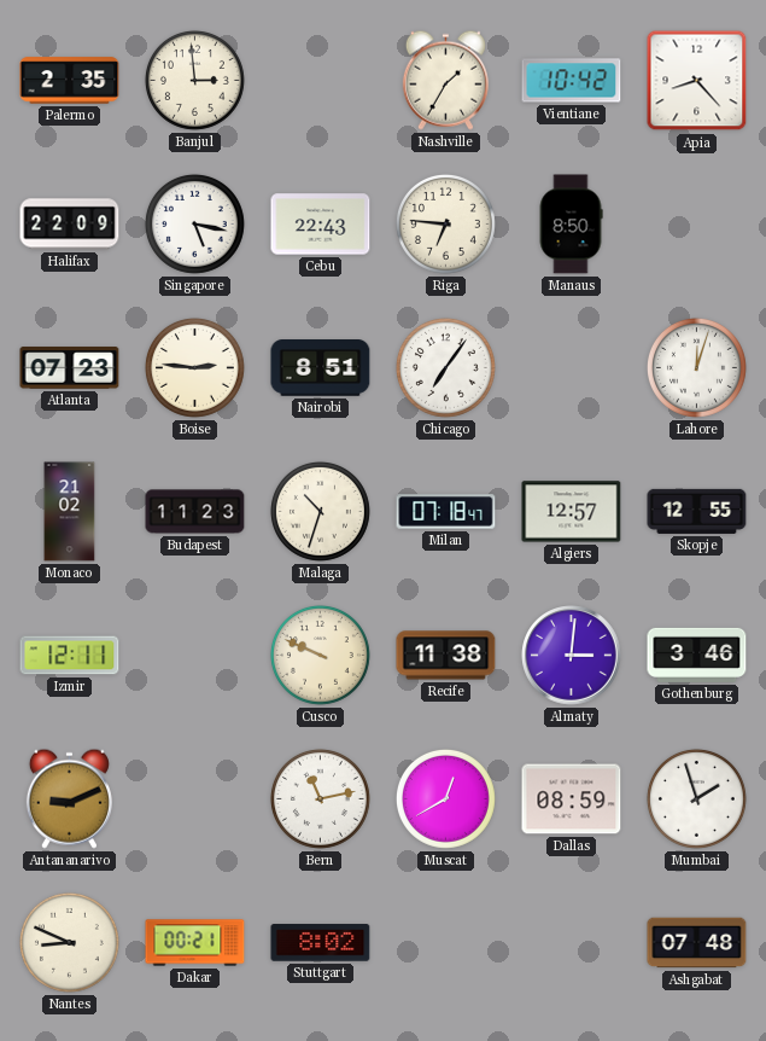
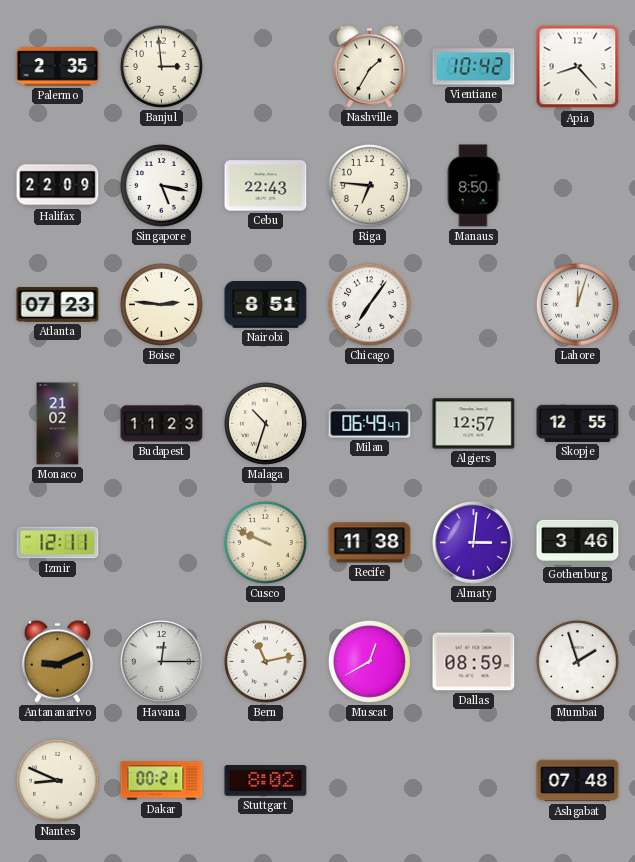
Milan: 07:18 -> 06:49
Havana: none -> 12:15
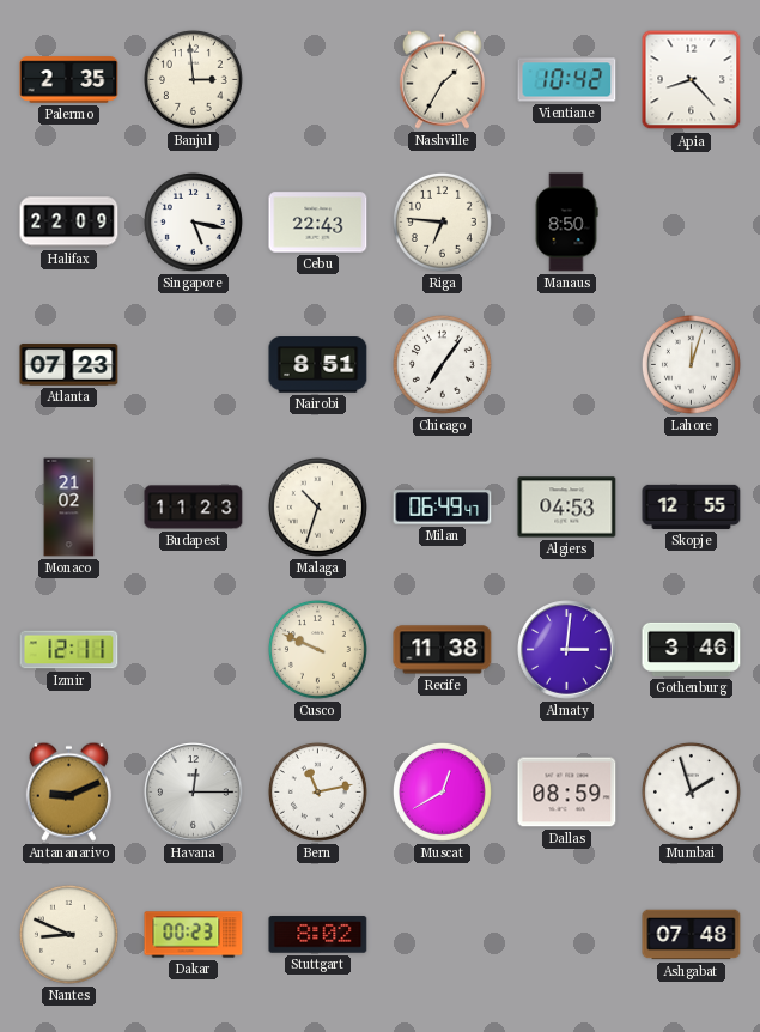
Boise: 2:46 -> none
Algiers: 12:57 -> 04:53
Dakar: 00:21 -> 00:23
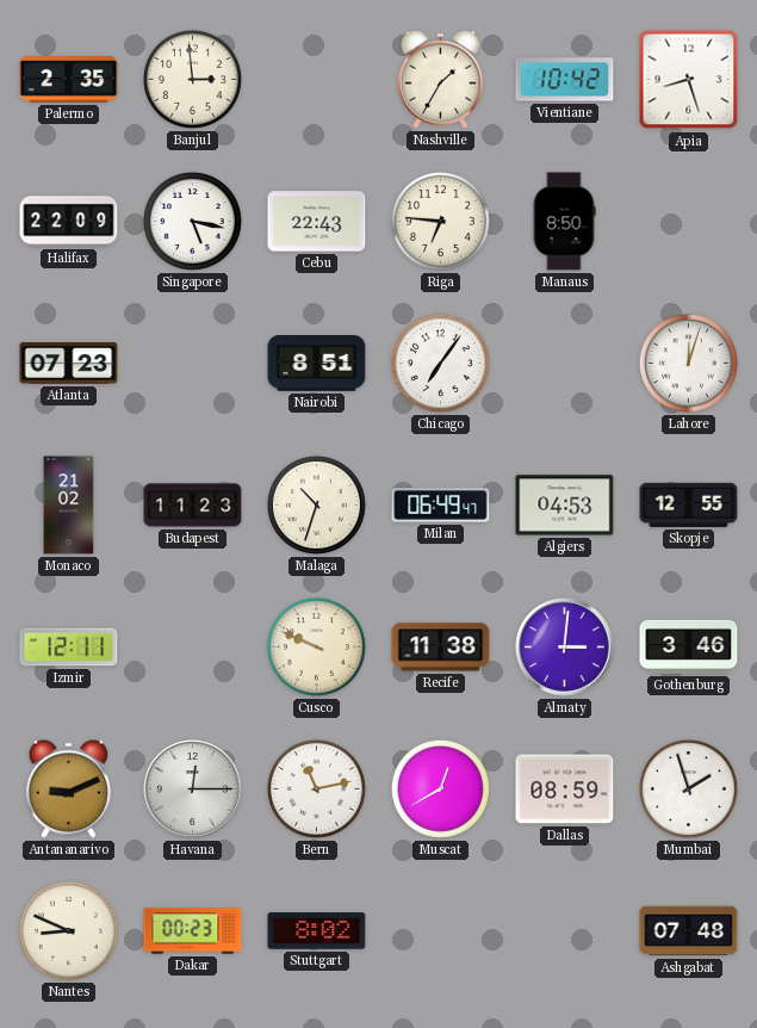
Apia: 8:23 -> 8:27
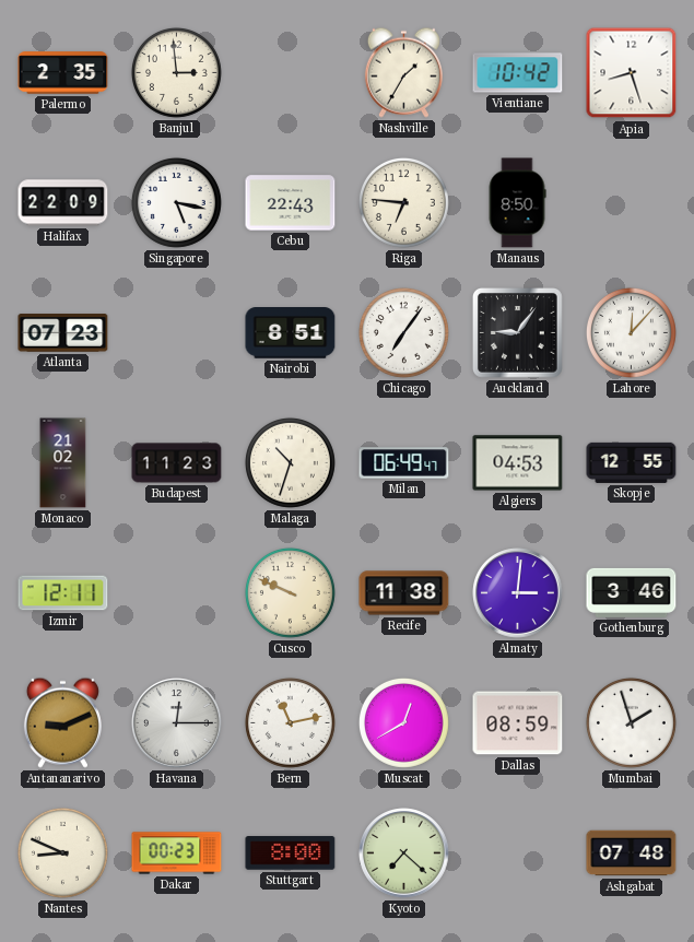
Auckland: none -> 9:06
Lahore: 12:03 -> 12:07
Stuttgart: 8:02 -> 8:00
Kyoto: none -> 7:22
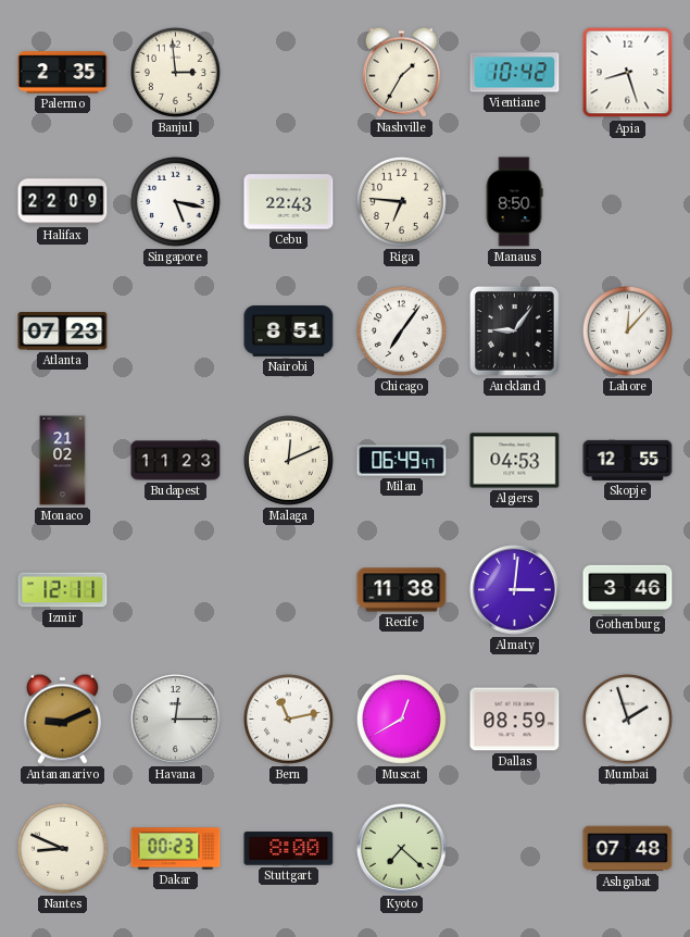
Malaga: 10:33 -> 12:11
Cusco: 9:49 -> none
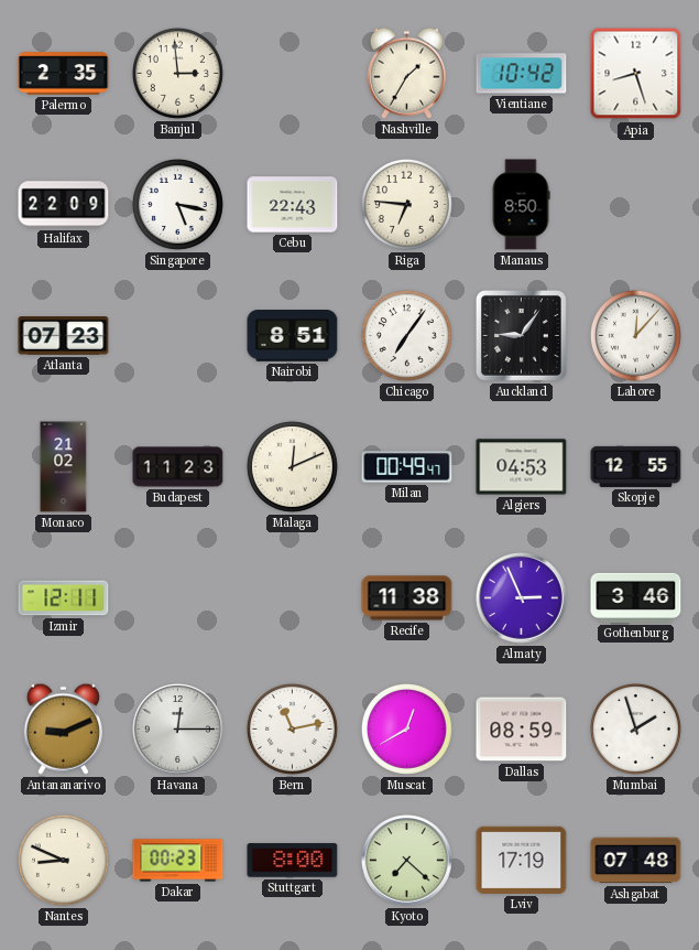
Milan: 06:49 -> 00:49
Almaty: 3:01 -> 2:56
Lviv: none -> 17:19
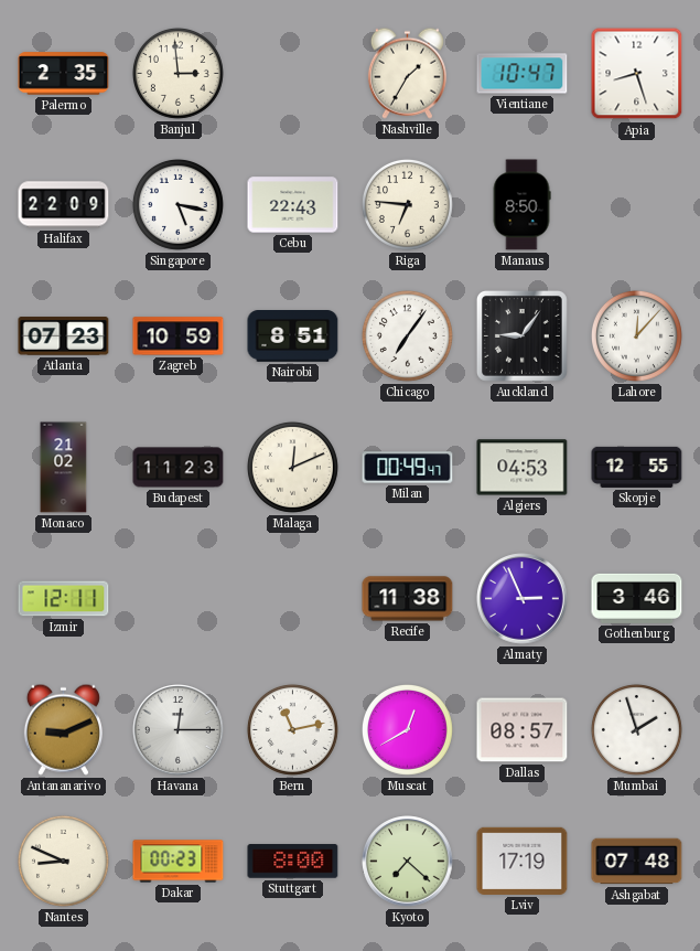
Vientiane: 10:42 -> 10:47
Zagreb: none -> 10:59
Dallas: 08:59 -> 08:57
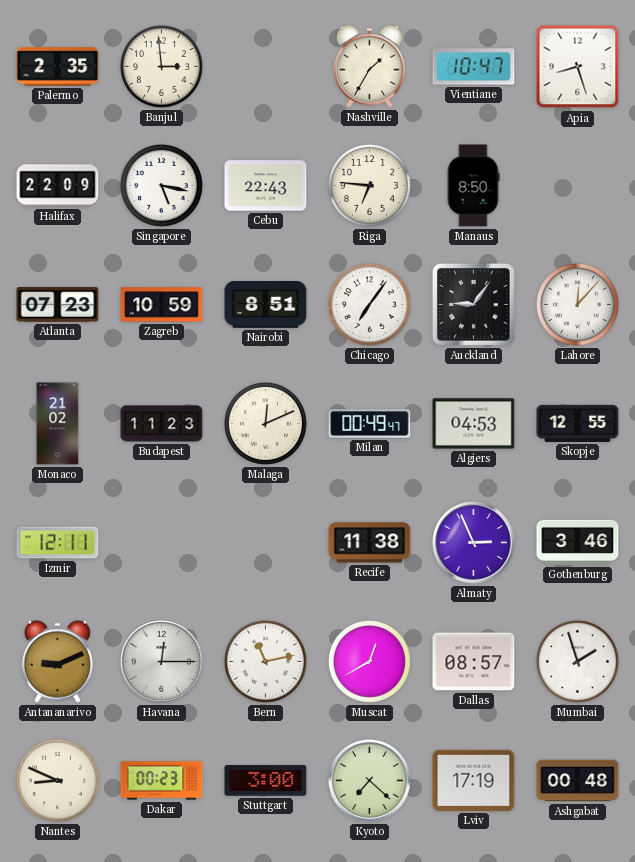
Stuttgart: 8:00 -> 3:00
Ashgabat: 07:48 -> 00:48
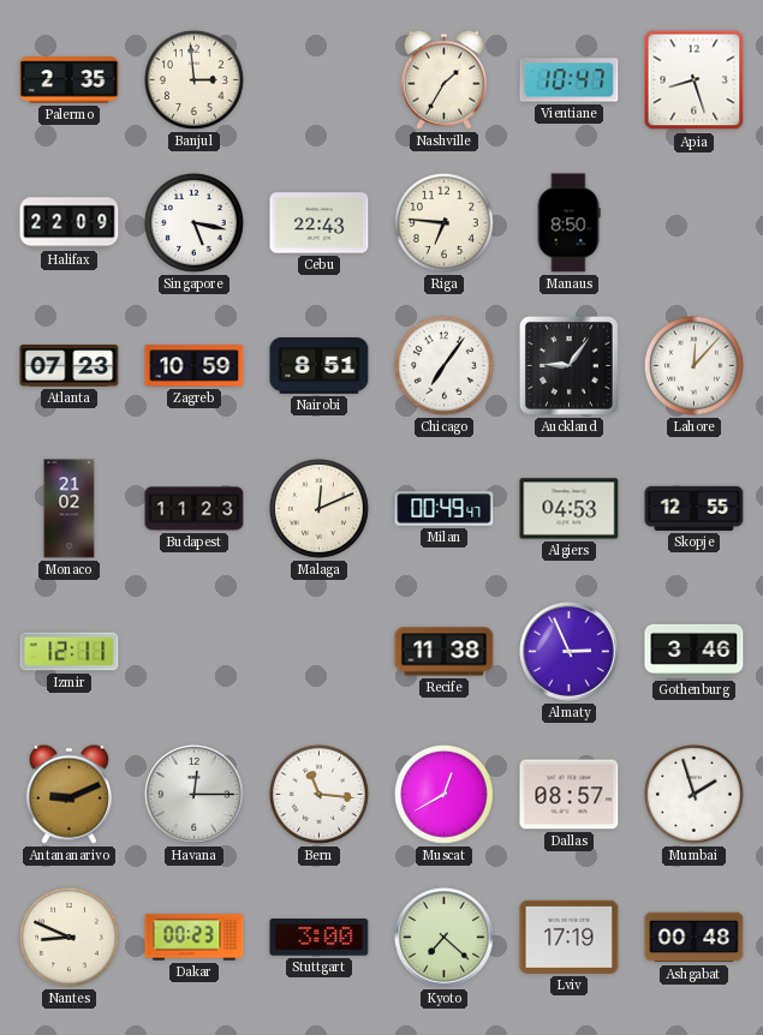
Bern: 11:13 -> 11:16
